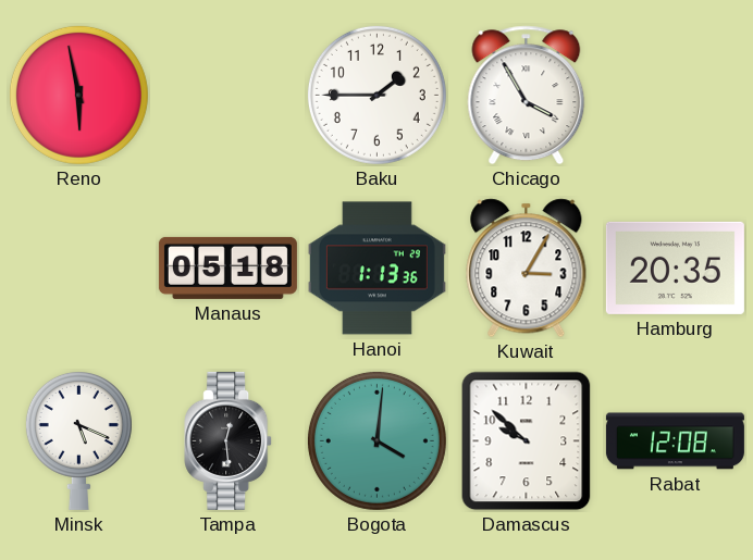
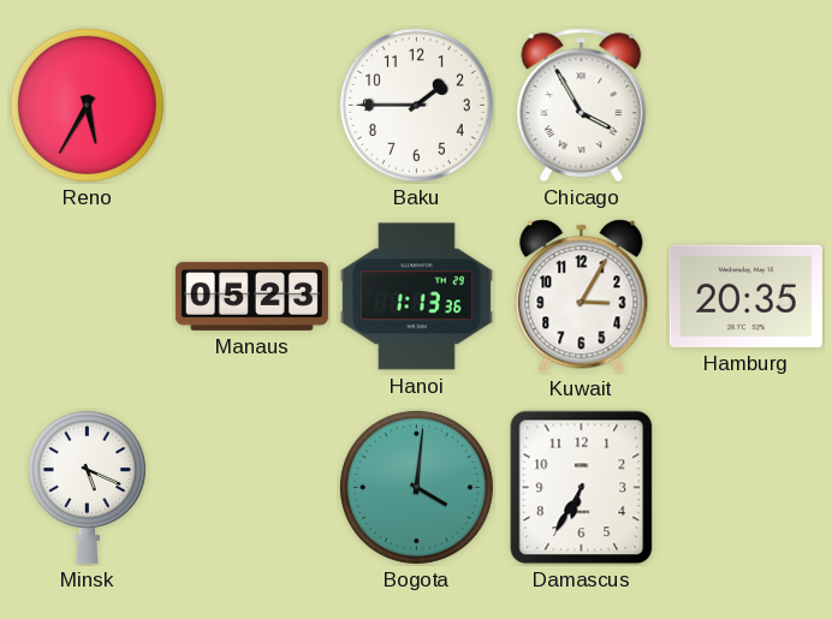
Reno: 5:58 -> 5:35
Manaus: 05:18 -> 05:23
Tampa: 12:29 -> none
Damascus: 9:52 -> 6:35
Rabat: 12:08 -> none
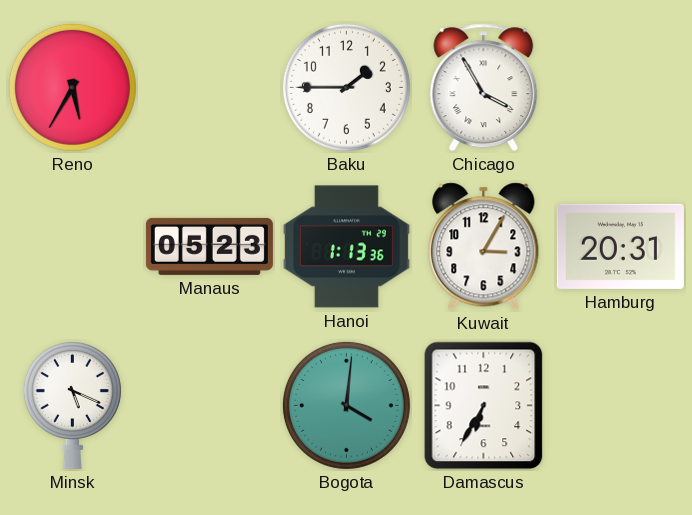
Hamburg: 20:35 -> 20:31
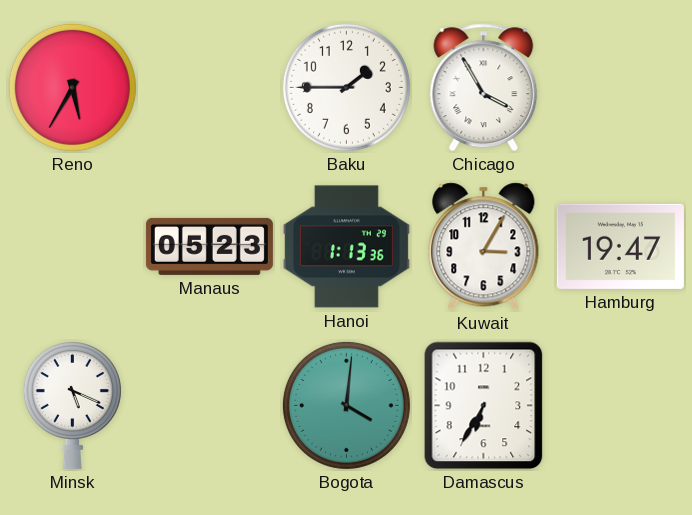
Hamburg: 20:31 -> 19:47
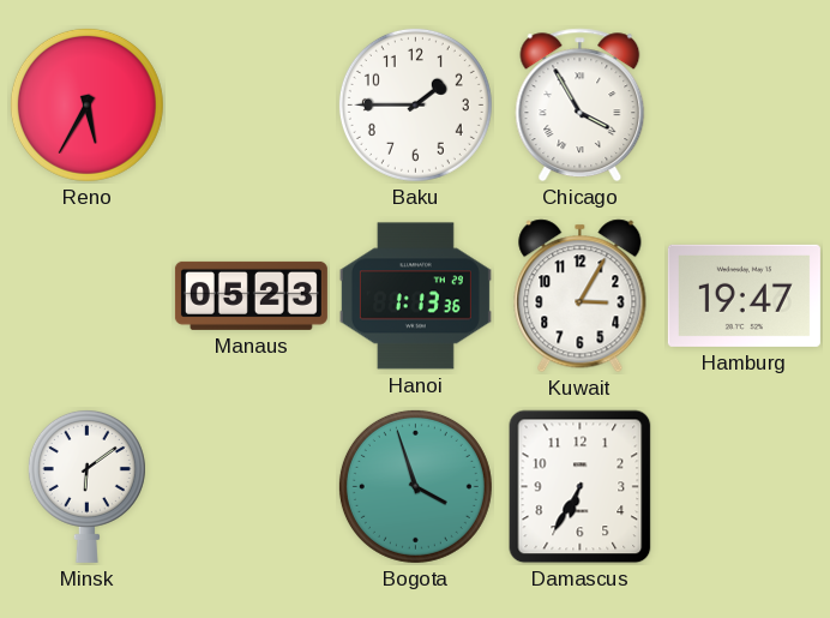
Minsk: 5:19 -> 6:09
Bogota: 4:01 -> 3:57
